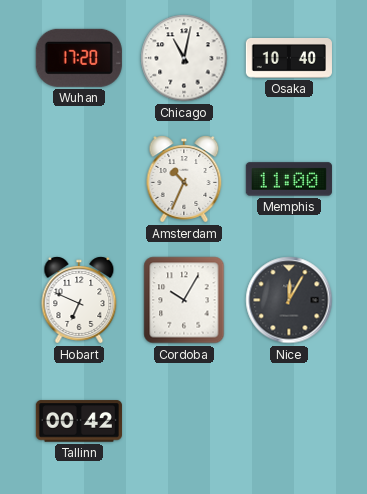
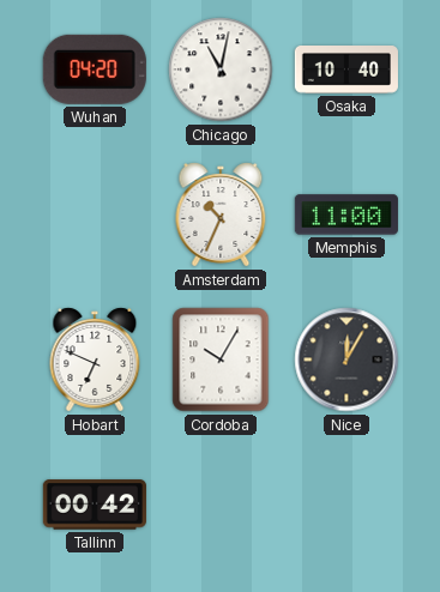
Wuhan: 17:20 -> 04:20
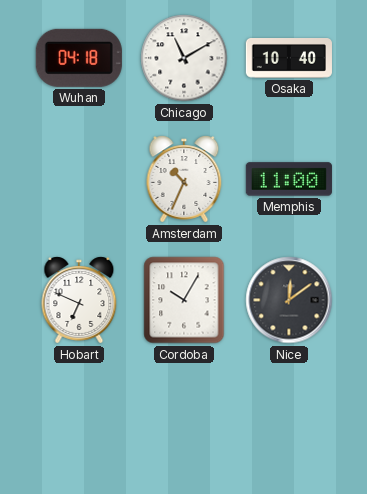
Wuhan: 04:20 -> 04:18
Chicago: 11:02 -> 11:10
Nice: 12:05 -> 12:09
Tallinn: 00:42 -> none
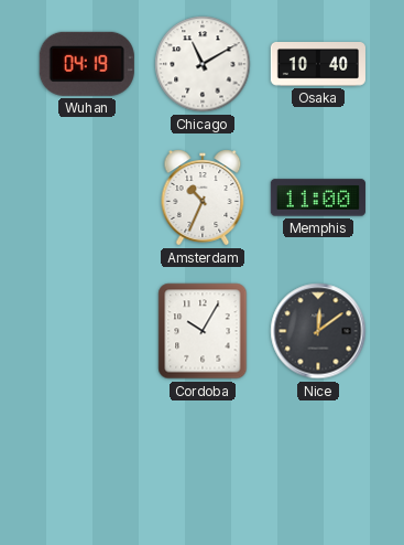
Wuhan: 04:18 -> 04:19
Hobart: 6:49 -> none
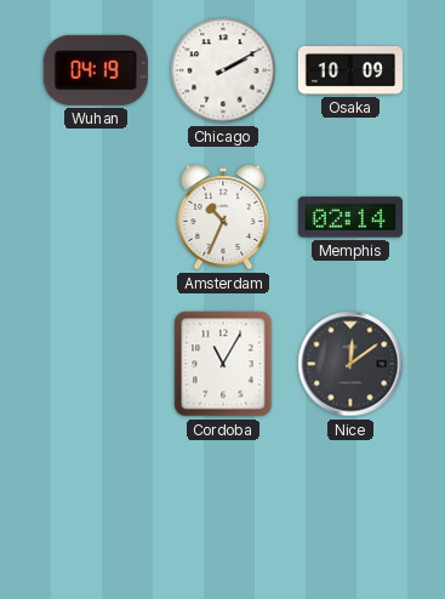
Chicago: 11:10 -> 2:10
Osaka: 10:40 -> 10:09
Memphis: 11:00 -> 02:14
Cordoba: 10:05 -> 11:05
